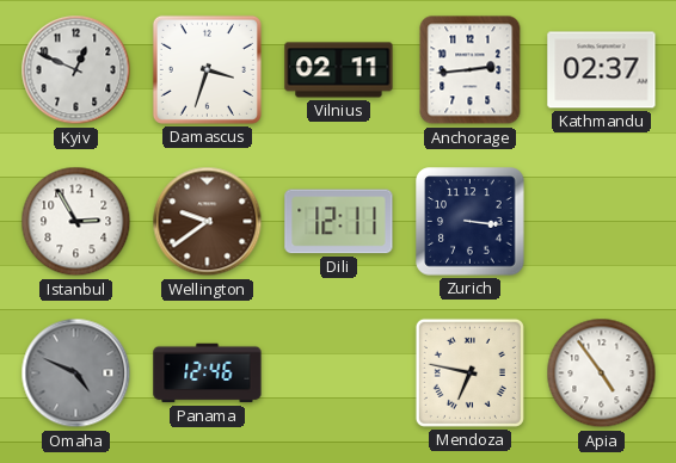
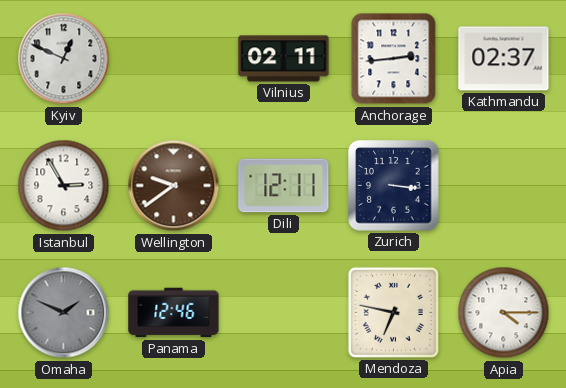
Damascus: 3:33 -> none
Omaha: 4:49 -> 1:49
Apia: 4:54 -> 4:15
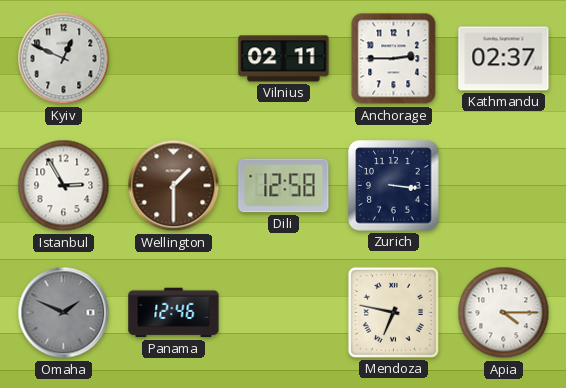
Anchorage: 2:44 -> 2:45
Wellington: 9:39 -> 1:30
Dili: 12:11 -> 12:58
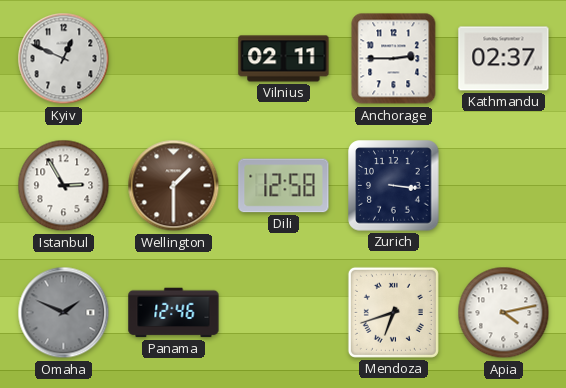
Mendoza: 6:47 -> 6:42
Apia: 4:15 -> 4:13
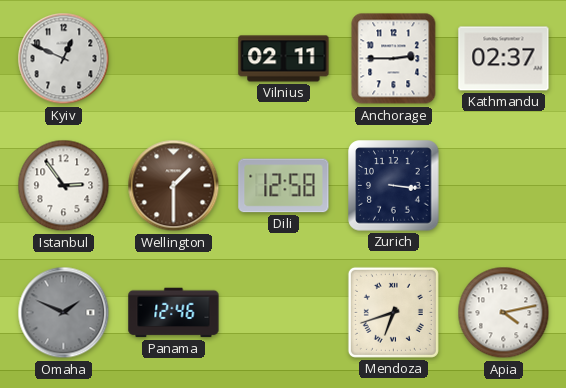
Istanbul: 2:55 -> 2:54
